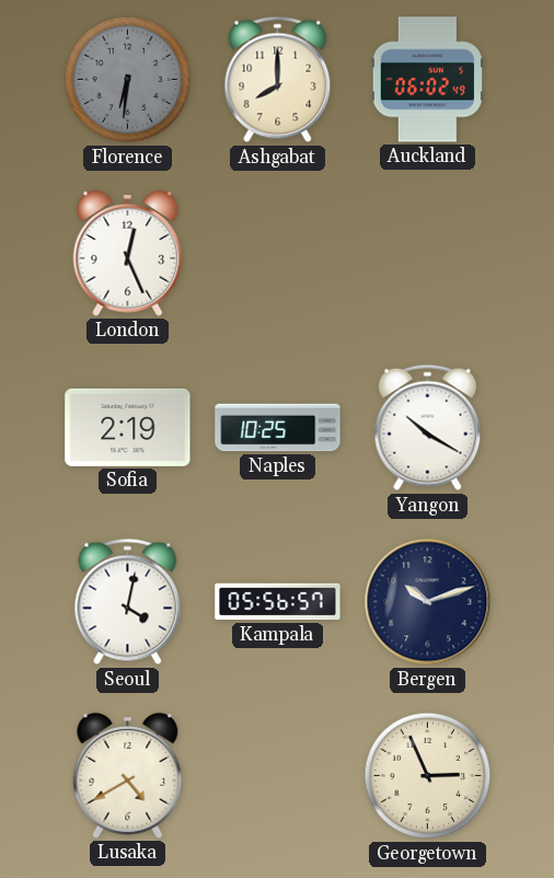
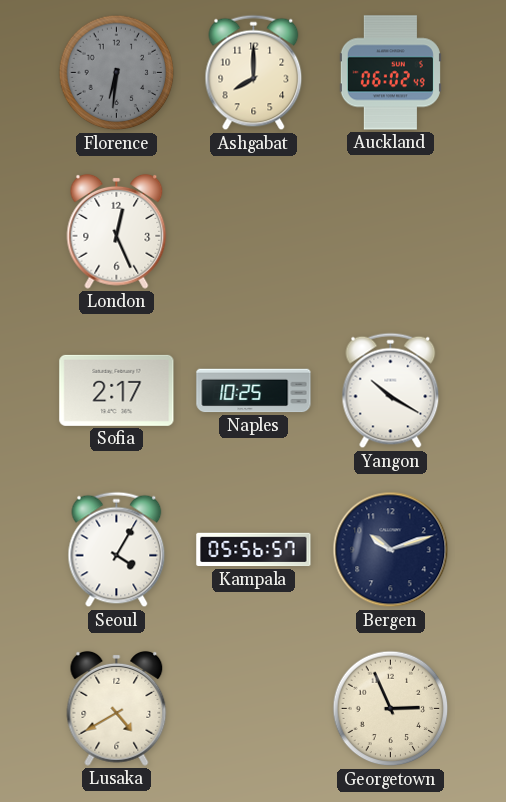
Sofia: 2:19 -> 2:17
Seoul: 4:02 -> 4:05
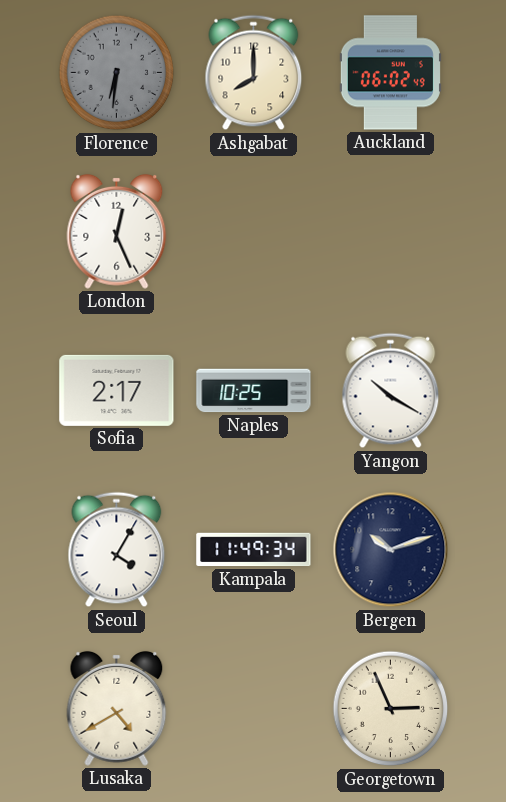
Kampala: 05:56 -> 11:49
